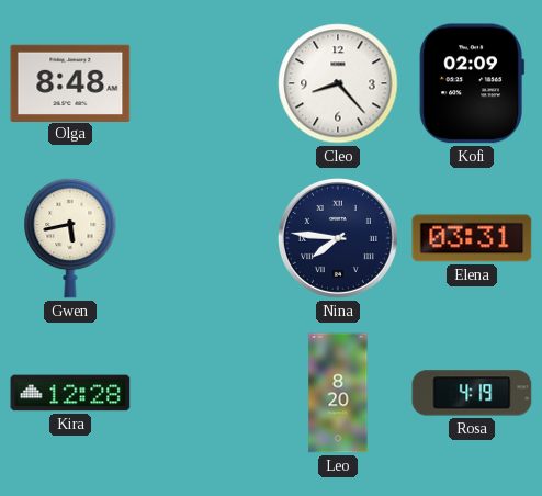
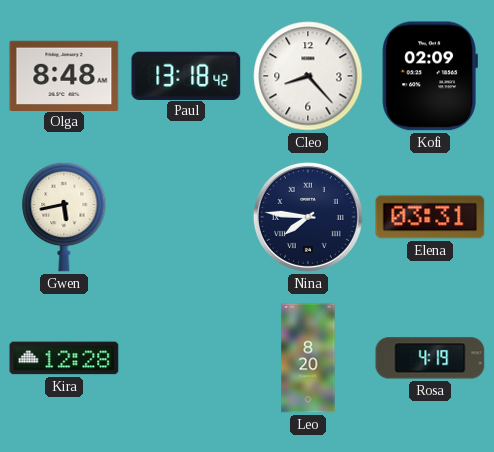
Paul: none -> 13:18
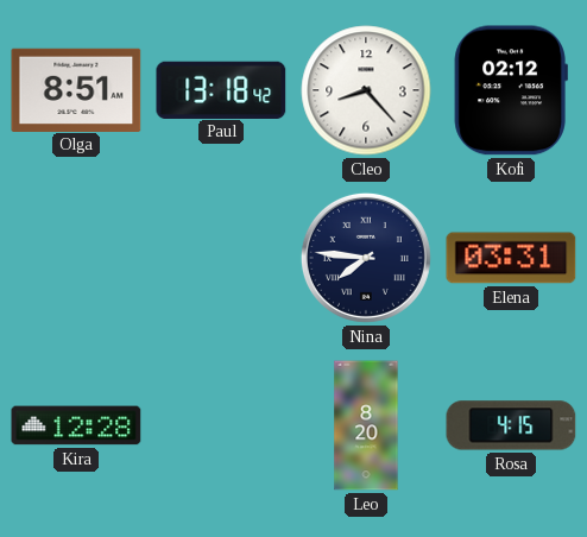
Olga: 8:48 -> 8:51
Kofi: 02:09 -> 02:12
Gwen: 5:43 -> none
Rosa: 4:19 -> 4:15
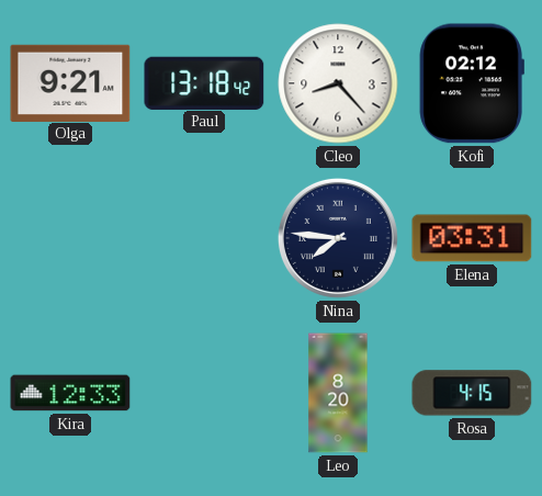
Olga: 8:51 -> 9:21
Kira: 12:28 -> 12:33
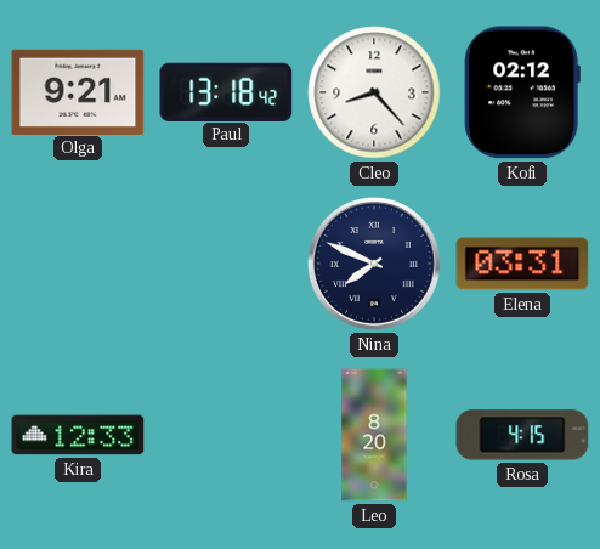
Nina: 7:46 -> 7:49
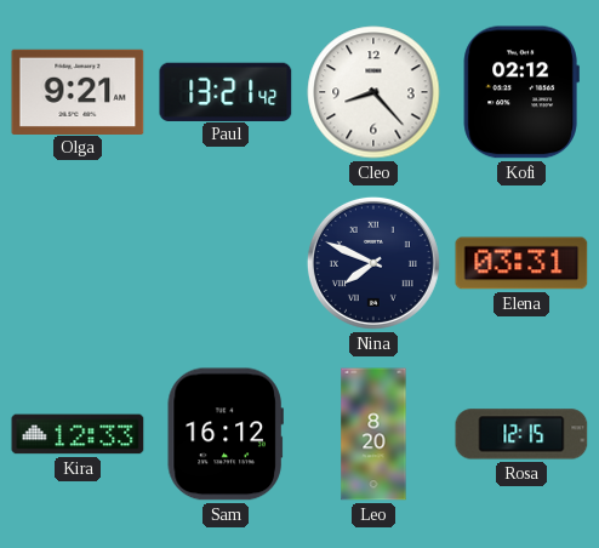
Paul: 13:18 -> 13:21
Sam: none -> 16:12
Rosa: 4:15 -> 12:15
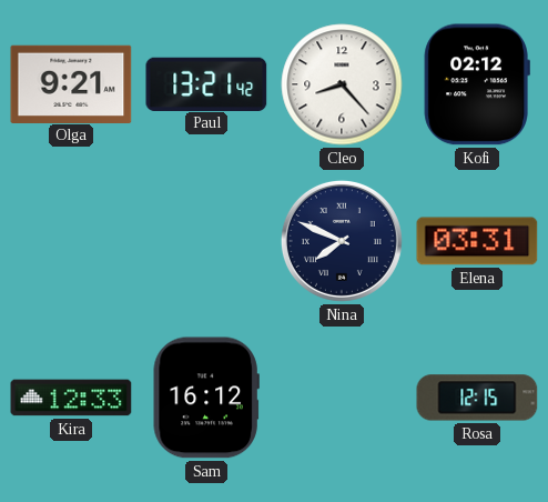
Leo: 8:20 -> none
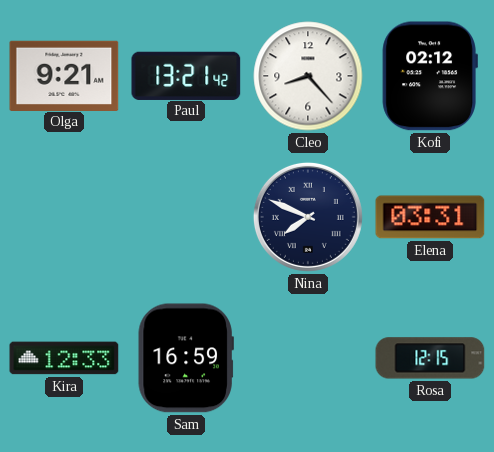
Sam: 16:12 -> 16:59
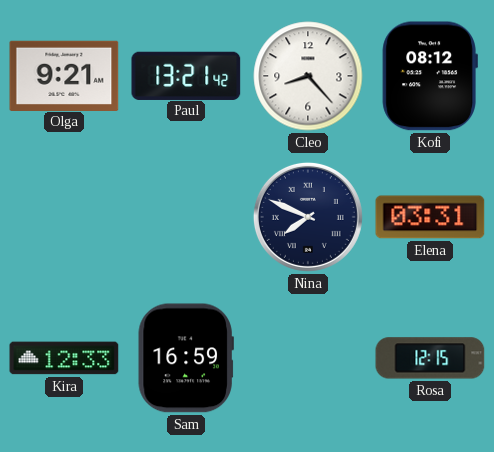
Kofi: 02:12 -> 08:12
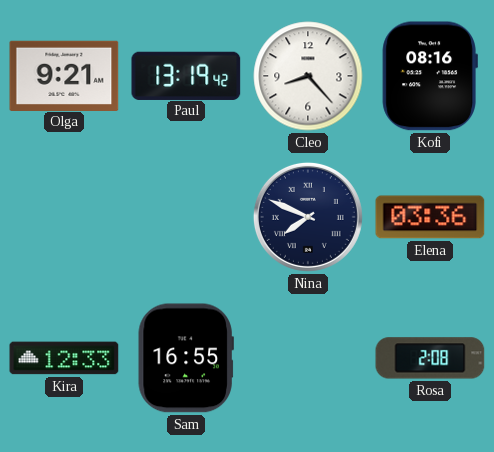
Paul: 13:21 -> 13:19
Kofi: 08:12 -> 08:16
Elena: 03:31 -> 03:36
Sam: 16:59 -> 16:55
Rosa: 12:15 -> 2:08
